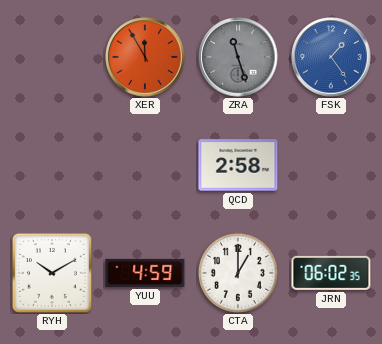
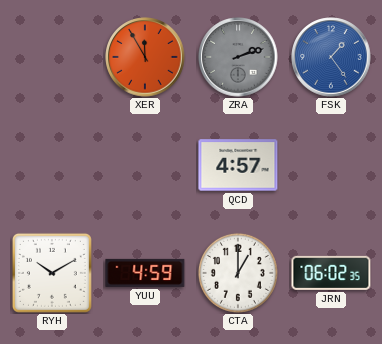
ZRA: 11:27 -> 2:12
QCD: 2:58 -> 4:57
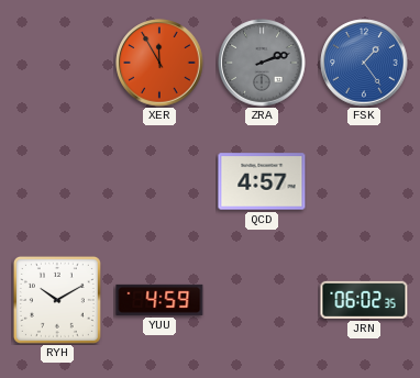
CTA: 1:00 -> none
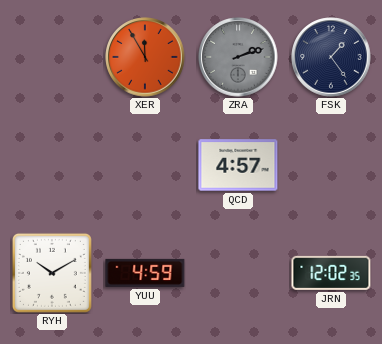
FSK dial: blue -> navy
JRN: 06:02 -> 12:02
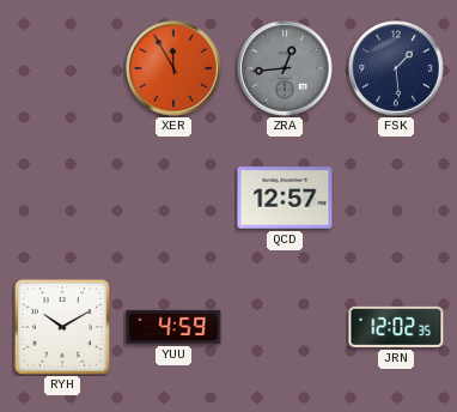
ZRA: 2:12 -> 12:44
FSK: 1:24 -> 1:29
QCD: 4:57 -> 12:57
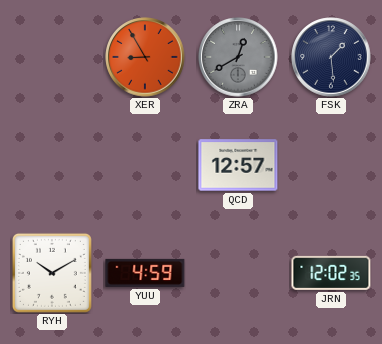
XER: 11:55 -> 8:55
ZRA: 12:44 -> 12:40
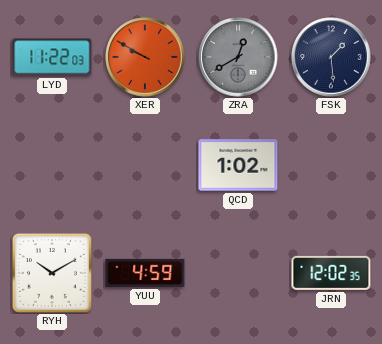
LYD: none -> 11:22
XER: 8:55 -> 9:50
QCD: 12:57 -> 1:02
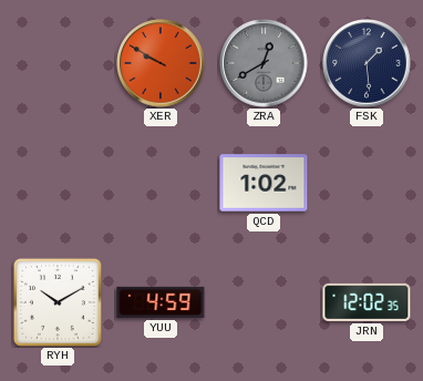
LYD: 11:22 -> none
